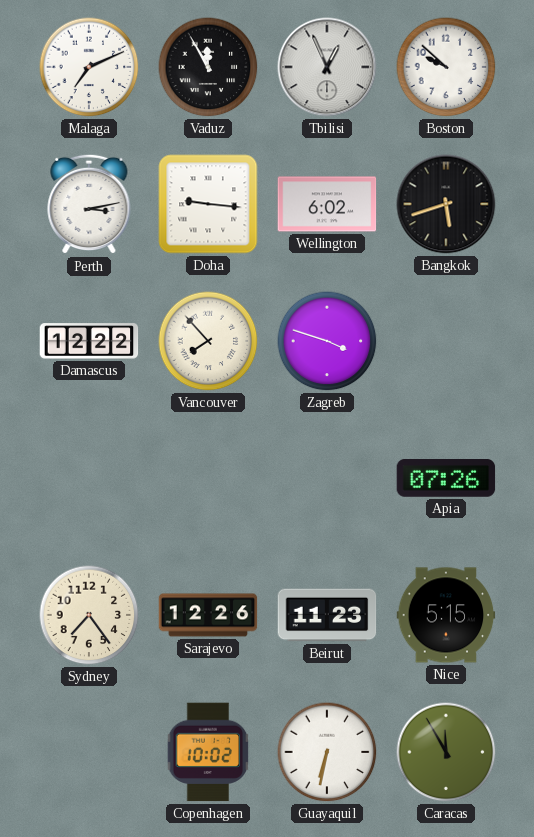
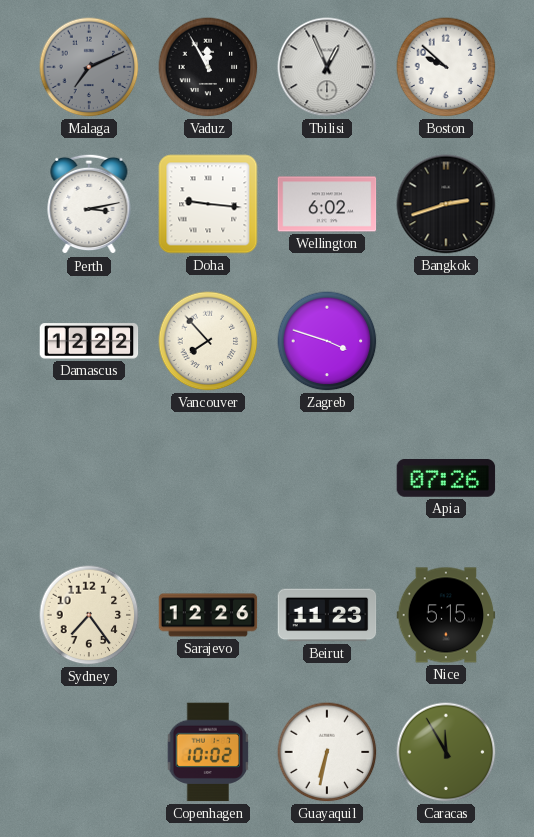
Malaga dial: white -> grey
Bangkok: 5:42 -> 2:42
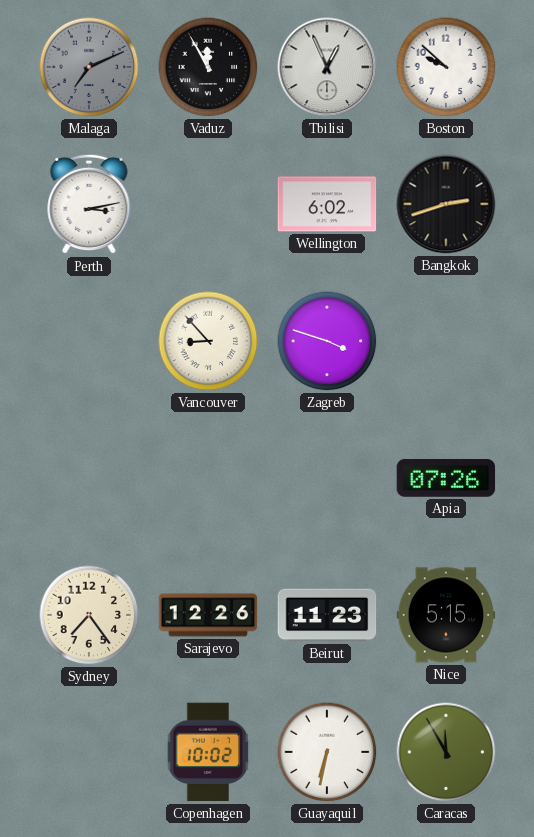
Doha: 9:16 -> none
Damascus: 12:22 -> none
Vancouver: 7:53 -> 8:53
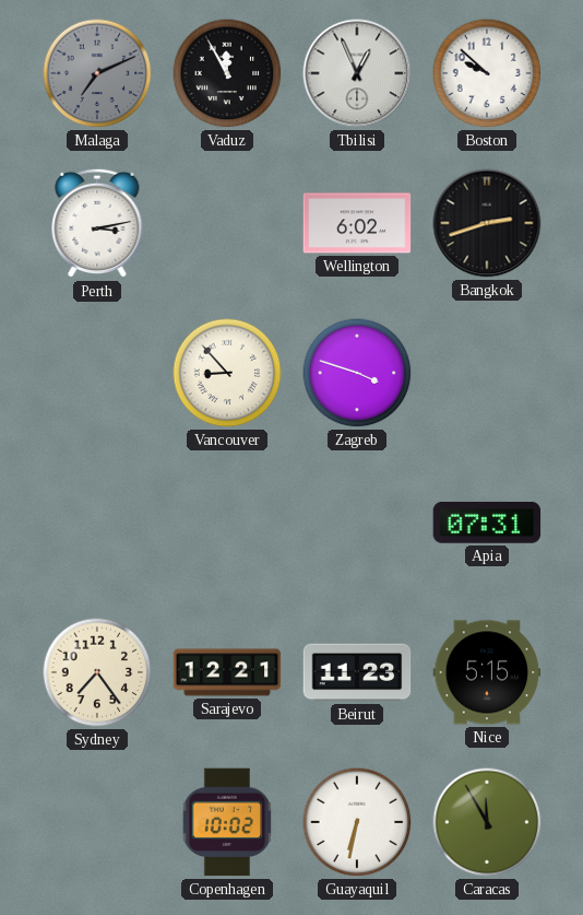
Apia: 07:26 -> 07:31
Sarajevo: 12:26 -> 12:21
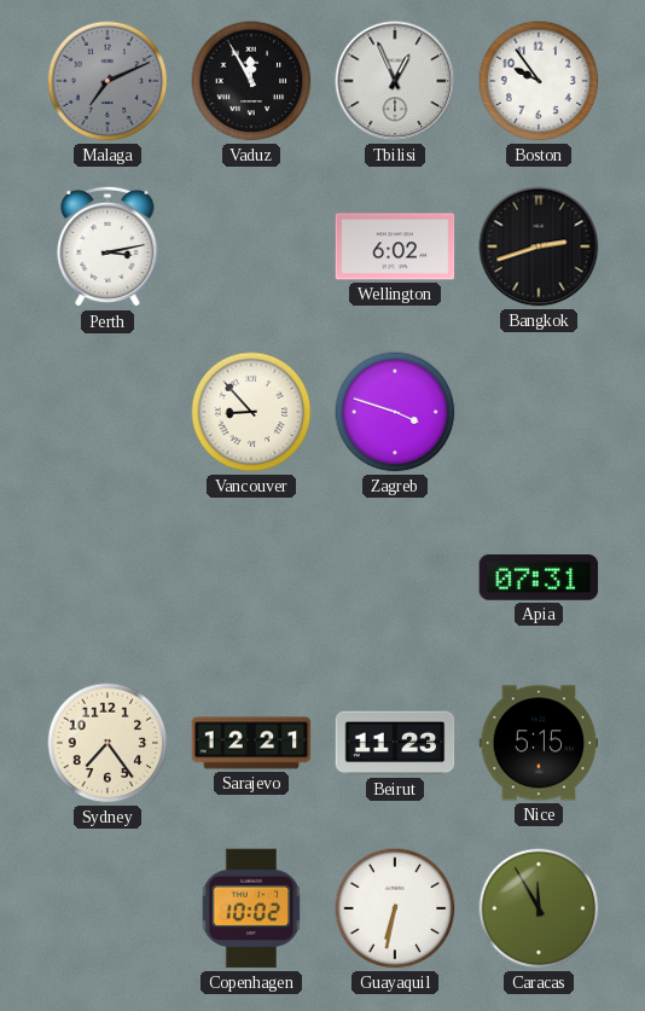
Boston: 9:52 -> 9:54
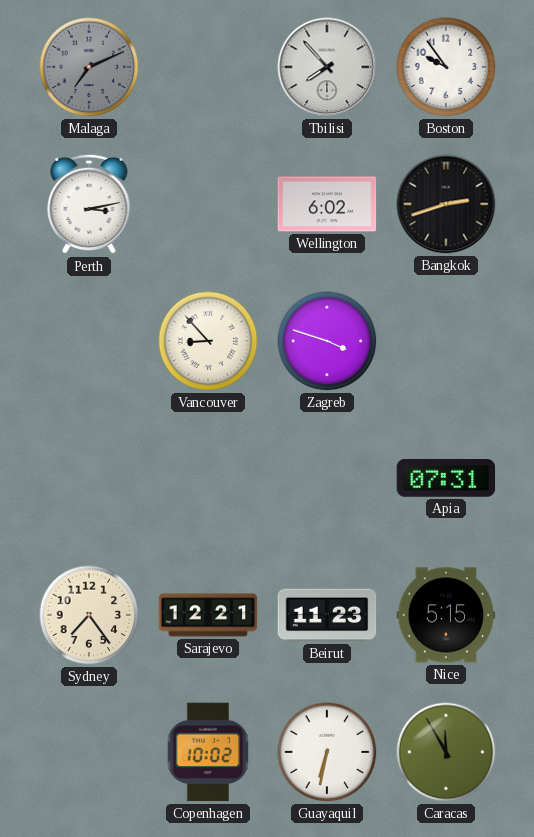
Vaduz: 11:55 -> none
Tbilisi: 12:56 -> 7:53
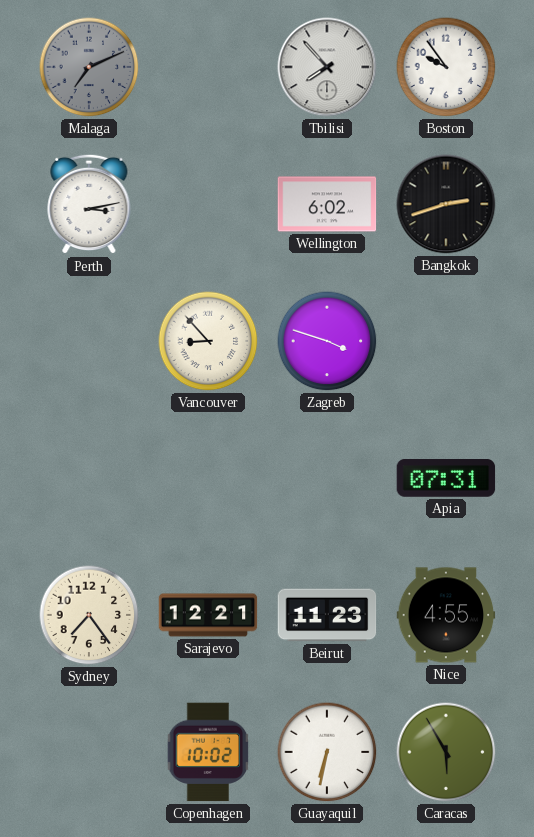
Nice: 5:15 -> 4:55
Caracas: 11:55 -> 5:55
